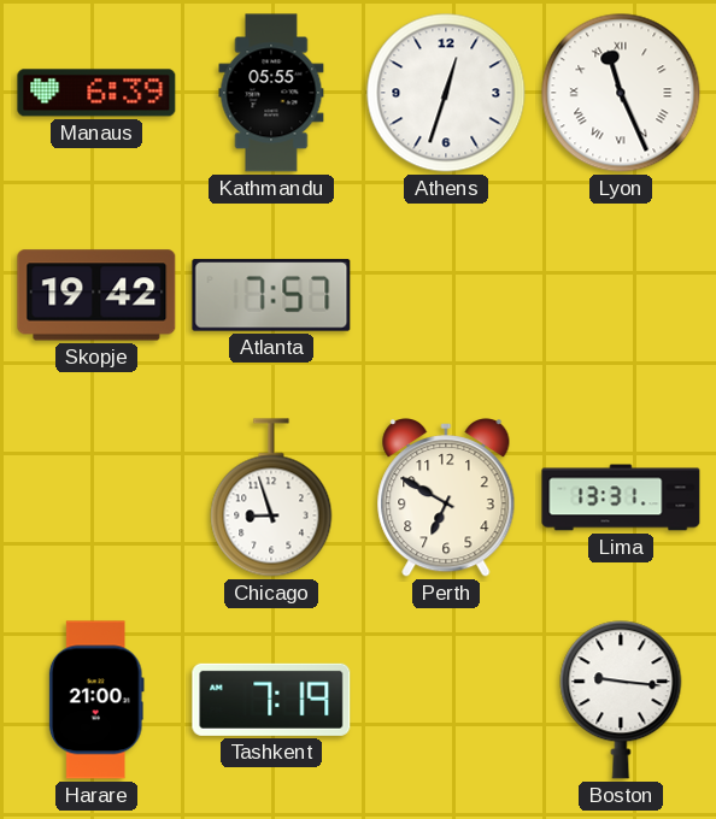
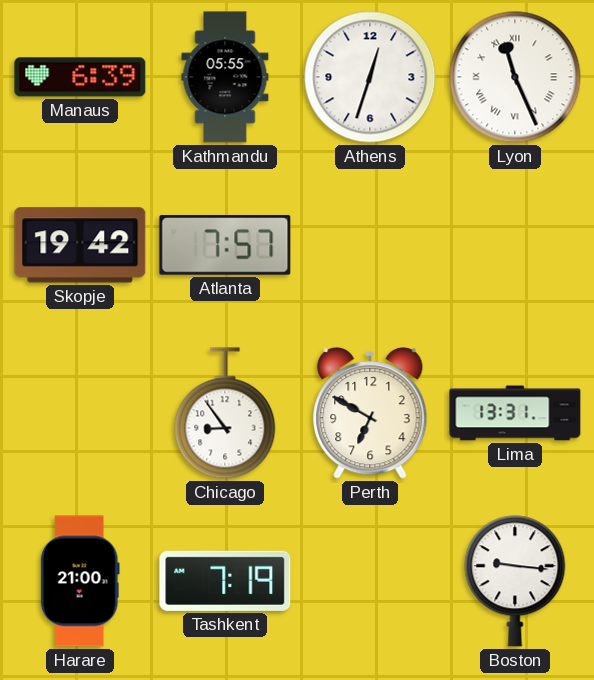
Chicago: 8:57 -> 8:54
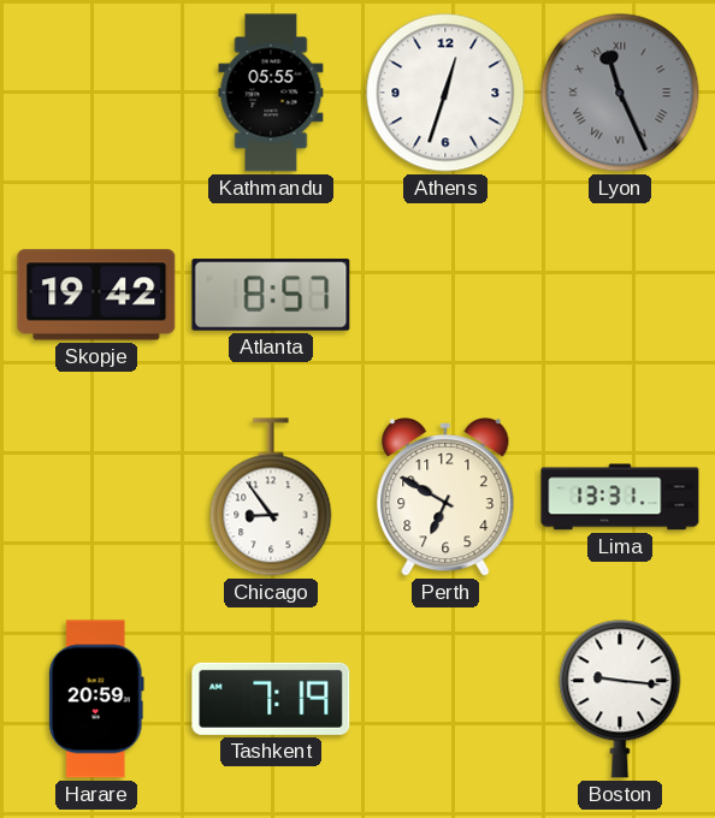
Manaus: 6:39 -> none
Lyon dial: white -> grey
Atlanta: 7:57 -> 8:57
Harare: 21:00 -> 20:59
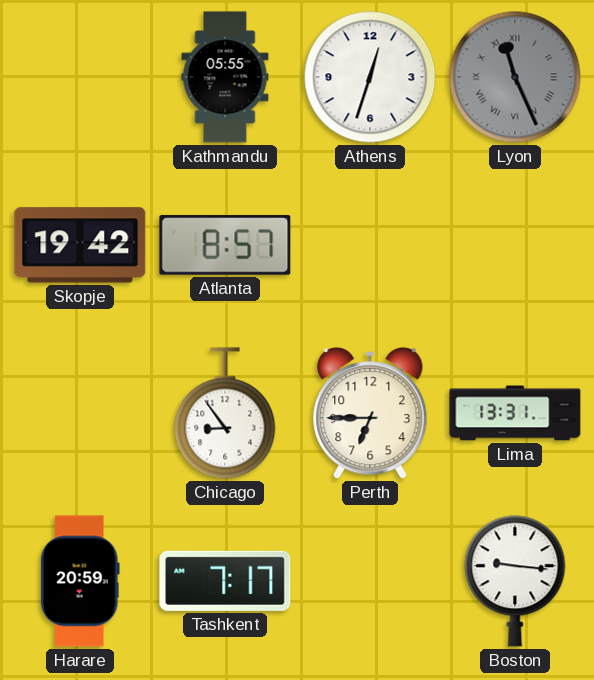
Perth: 6:50 -> 6:45
Tashkent: 7:19 -> 7:17
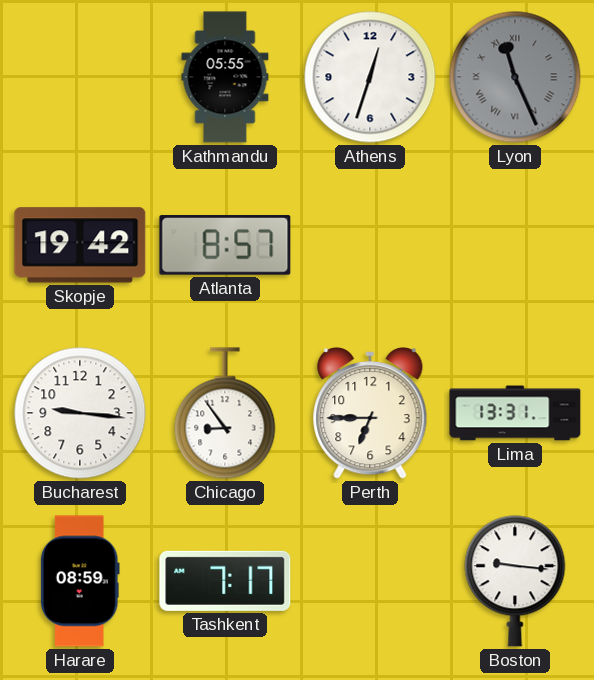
Bucharest: none -> 9:16
Harare: 20:59 -> 08:59
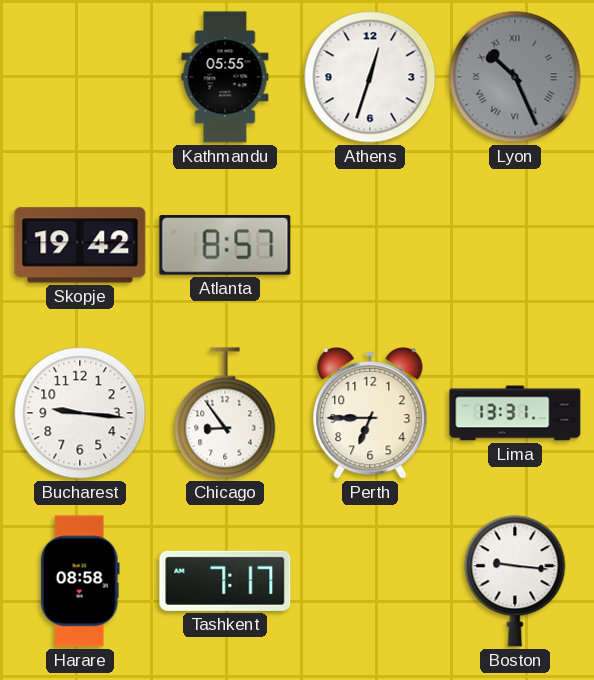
Lyon: 11:26 -> 10:26
Harare: 08:59 -> 08:58
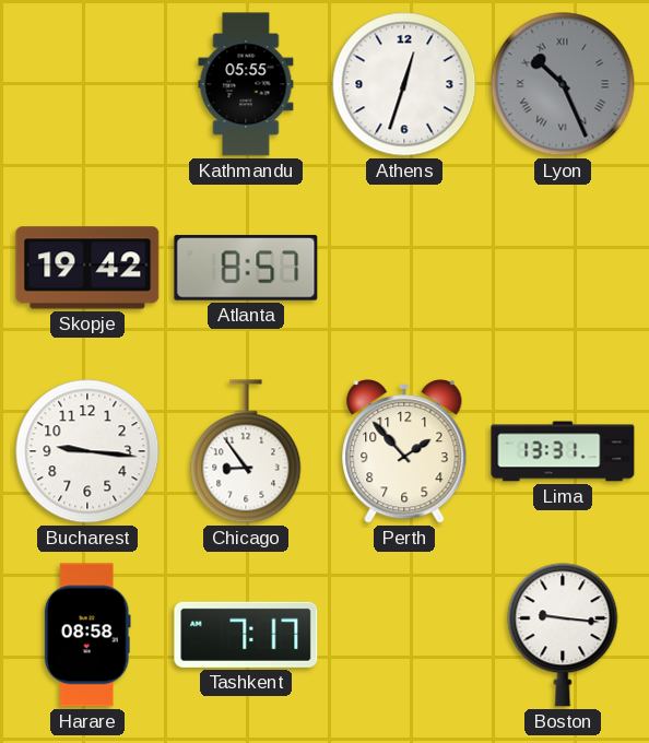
Perth: 6:45 -> 1:53
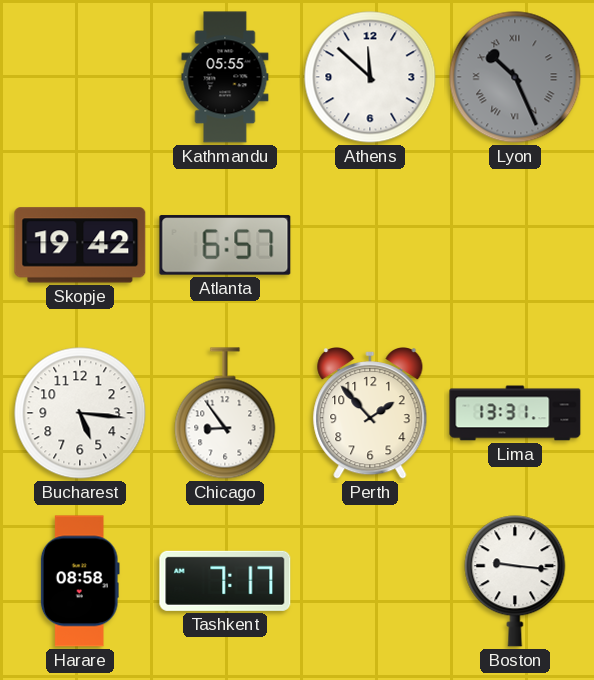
Athens: 12:33 -> 11:52
Atlanta: 8:57 -> 6:57
Bucharest: 9:16 -> 5:16
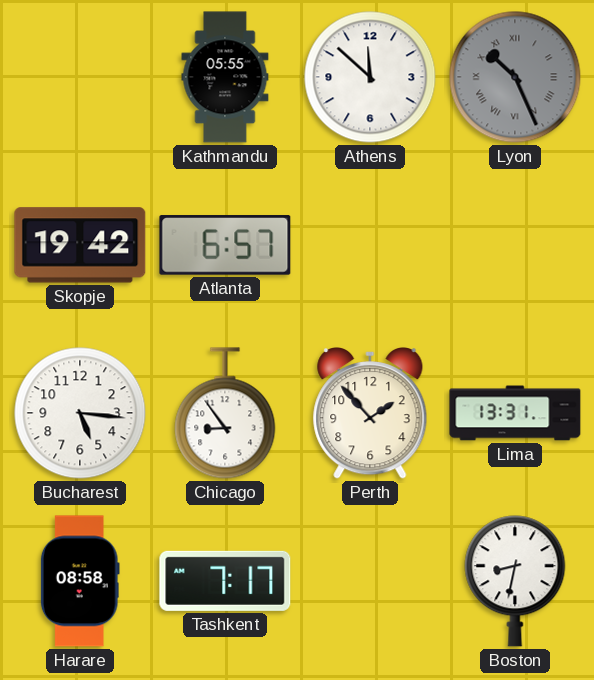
Boston: 9:16 -> 8:32
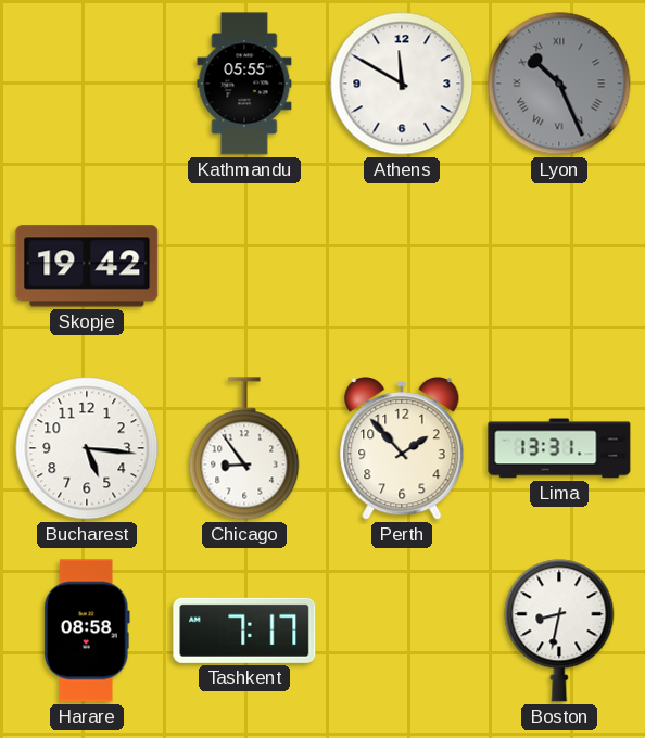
Athens: 11:52 -> 11:50
Atlanta: 6:57 -> none
